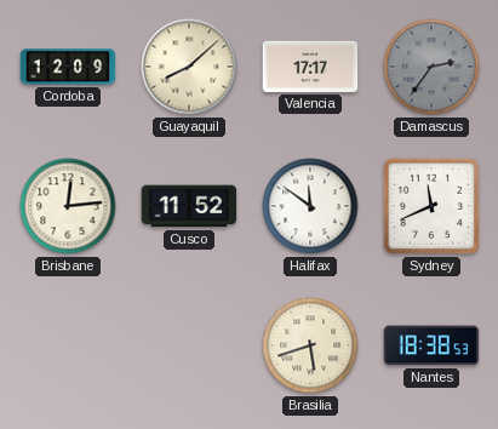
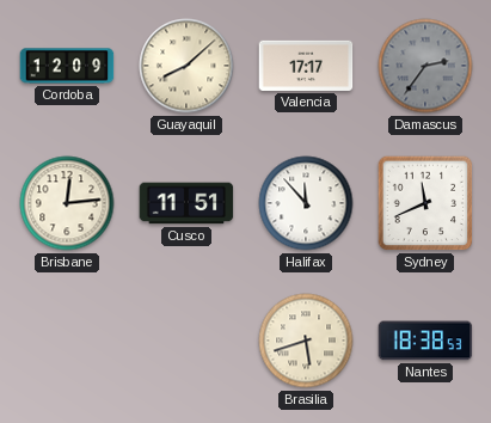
Cusco: 11:52 -> 11:51
Halifax: 11:51 -> 11:53
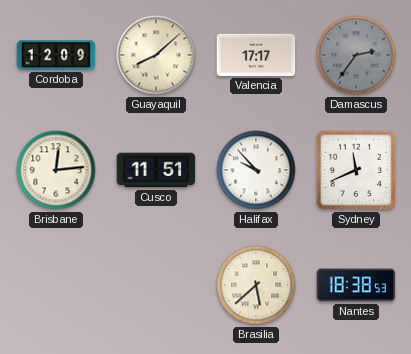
Halifax: 11:53 -> 9:53
Brasilia: 5:42 -> 5:38
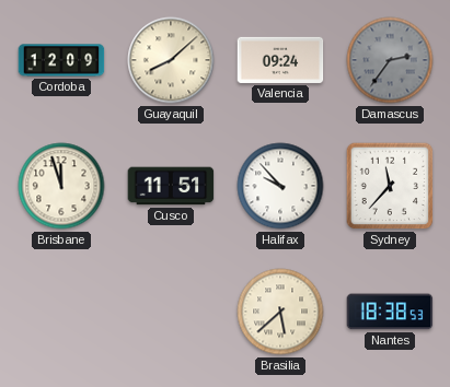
Valencia: 17:17 -> 09:24
Brisbane: 12:14 -> 11:57
Sydney: 11:41 -> 11:37
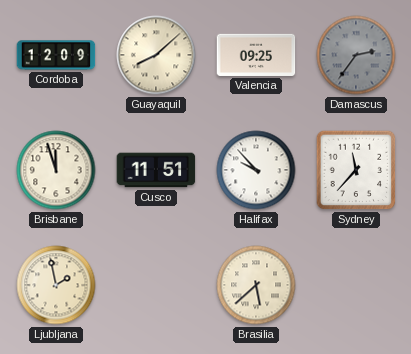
Valencia: 09:24 -> 09:25
Ljubljana: none -> 1:58
Nantes: 18:38 -> none
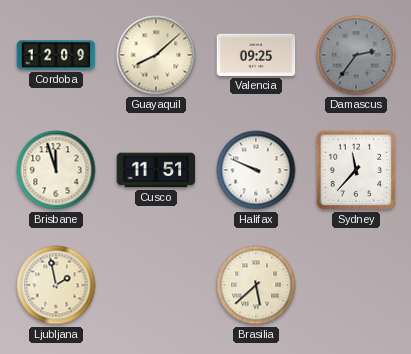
Halifax: 9:53 -> 9:49
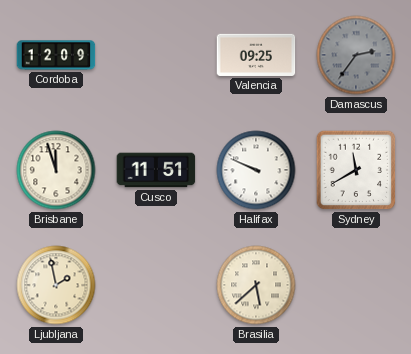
Guayaquil: 8:08 -> none
Sydney: 11:37 -> 11:40
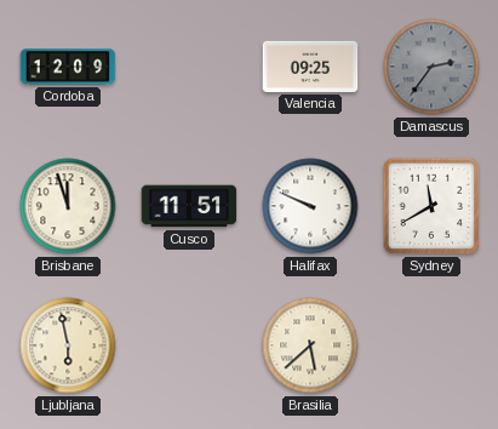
Ljubljana: 1:58 -> 5:58
